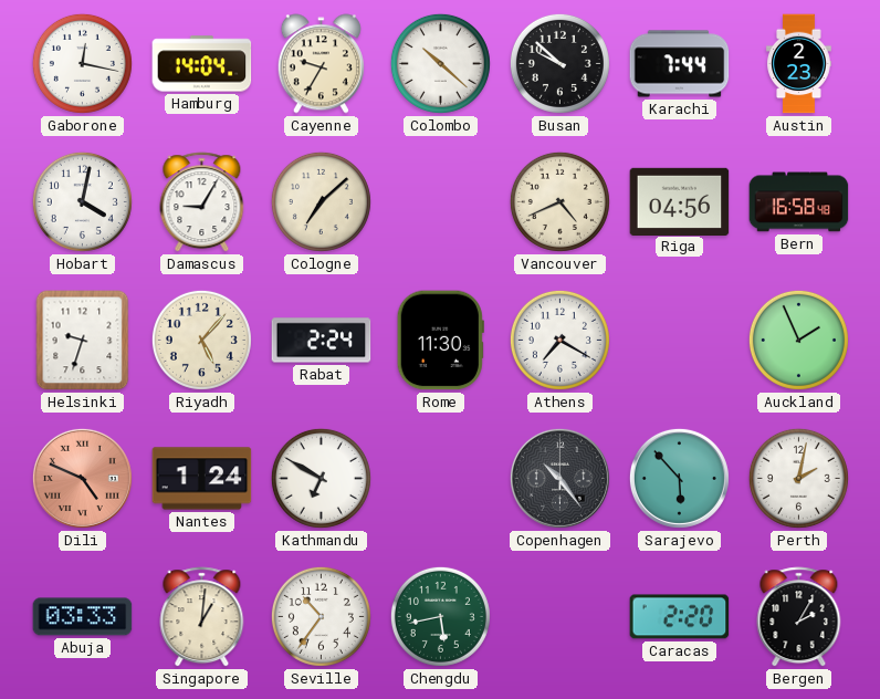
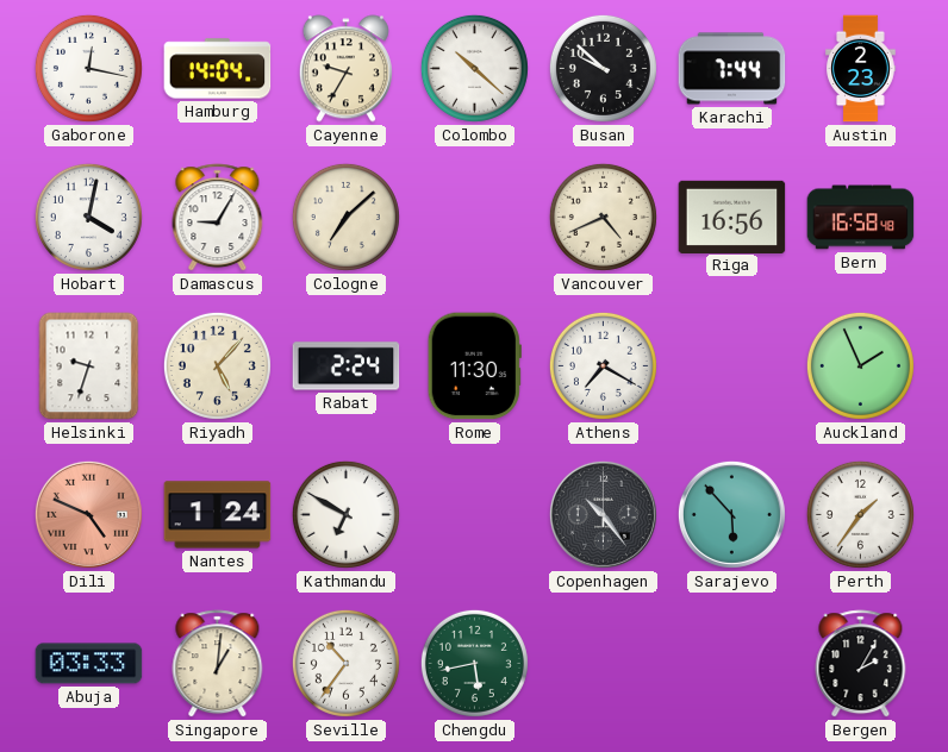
Riga: 04:56 -> 16:56
Perth: 2:02 -> 1:36
Caracas: 2:20 -> none
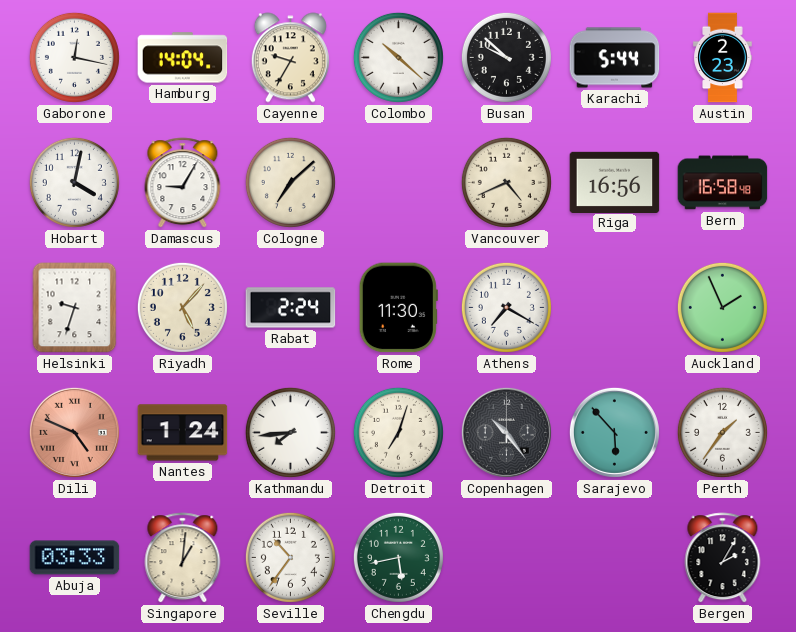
Karachi: 7:44 -> 5:44
Kathmandu: 6:50 -> 7:44
Detroit: none -> 7:03
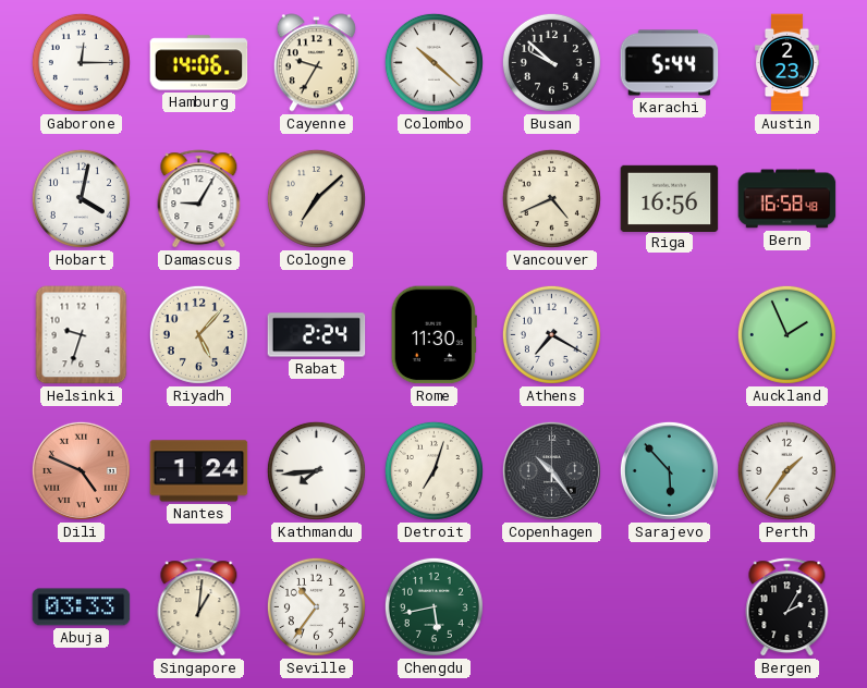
Gaborone: 12:17 -> 12:15
Hamburg: 14:04 -> 14:06
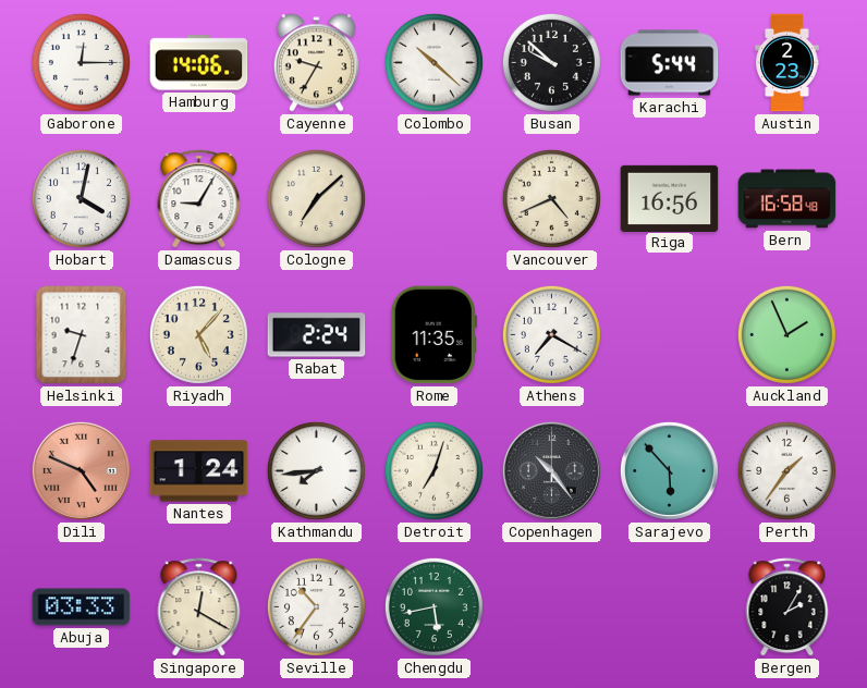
Rome: 11:30 -> 11:35
Singapore: 1:01 -> 12:20
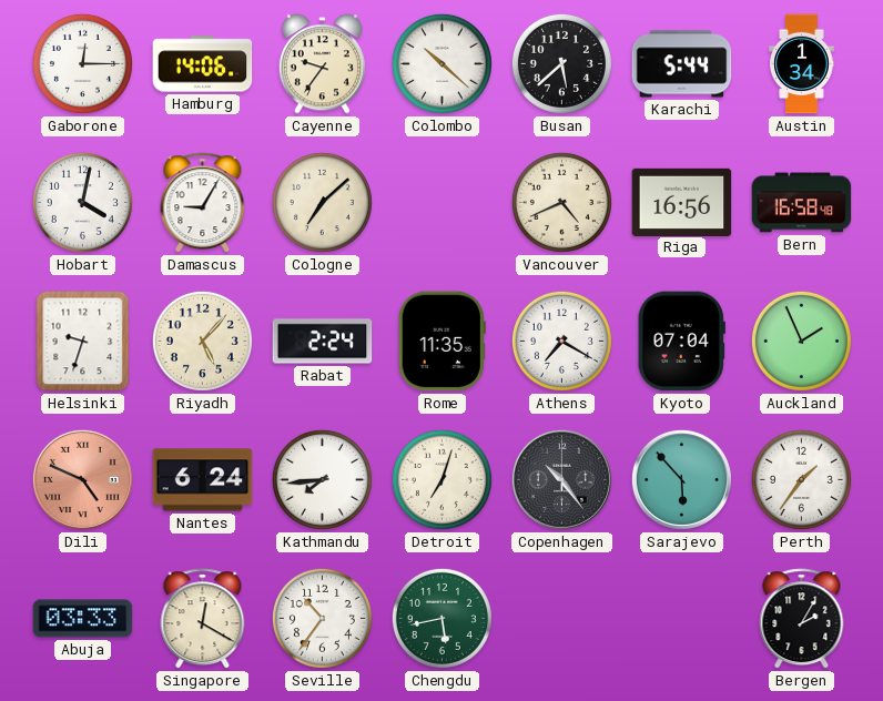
Cayenne: 9:35 -> 9:36
Busan: 9:52 -> 5:38
Austin: 2:23 -> 1:34
Kyoto: none -> 07:04
Nantes: 1:24 -> 6:24
